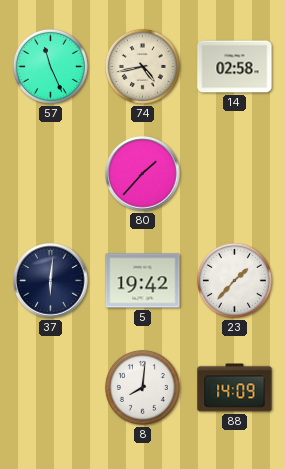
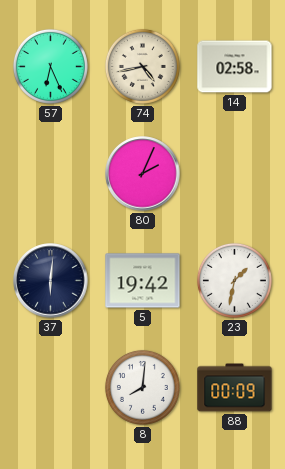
57: 11:26 -> 6:26
80: 1:37 -> 2:04
23: 1:37 -> 1:32
88: 14:09 -> 00:09
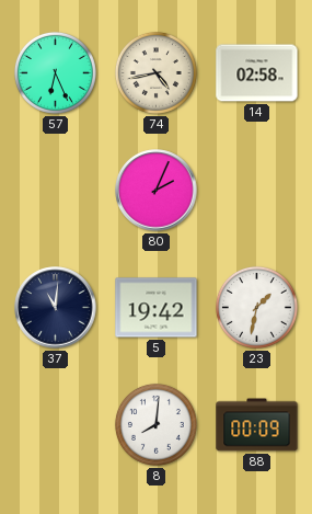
37: 6:01 -> 11:01
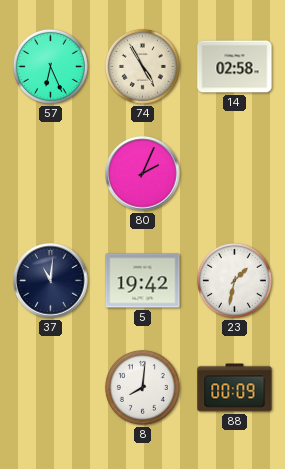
74: 4:43 -> 4:55
